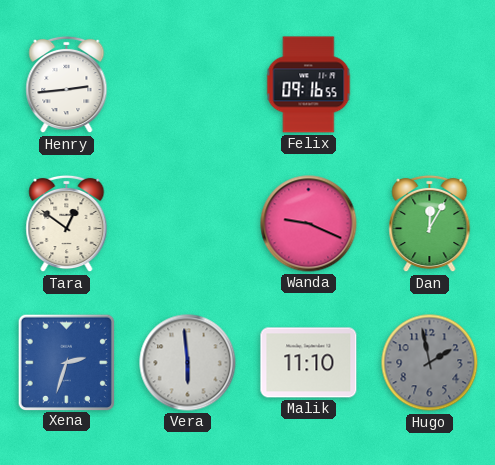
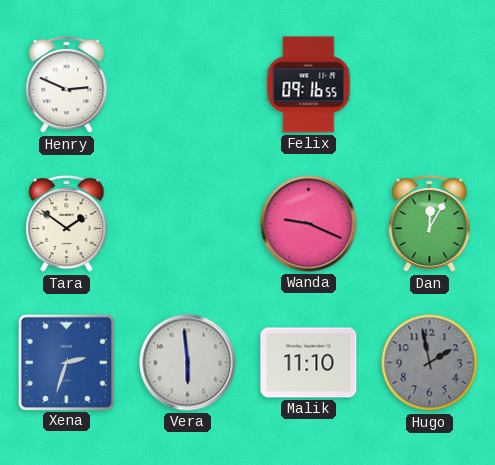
Henry: 2:44 -> 2:49
Tara: 12:51 -> 1:51
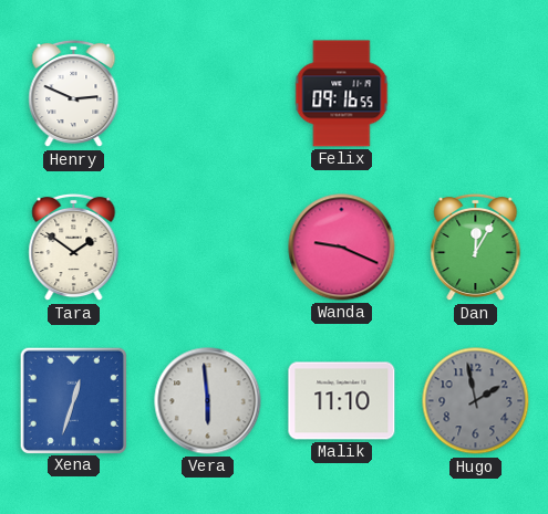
Xena: 2:33 -> 12:33
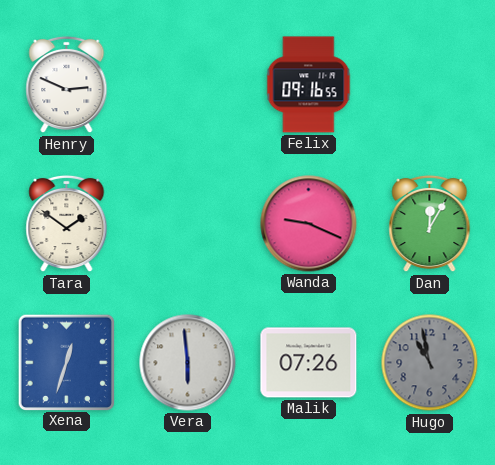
Malik: 11:10 -> 07:26
Hugo: 1:58 -> 10:58
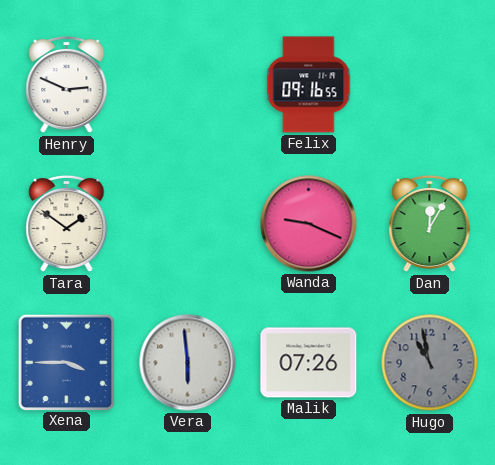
Xena: 12:33 -> 3:45
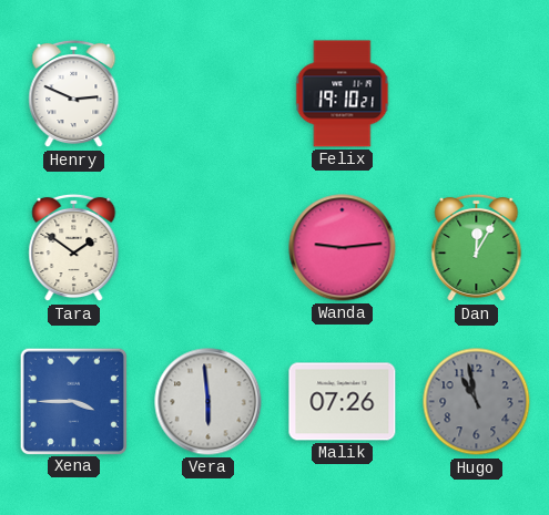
Felix: 09:16 -> 19:10
Wanda: 9:19 -> 9:14
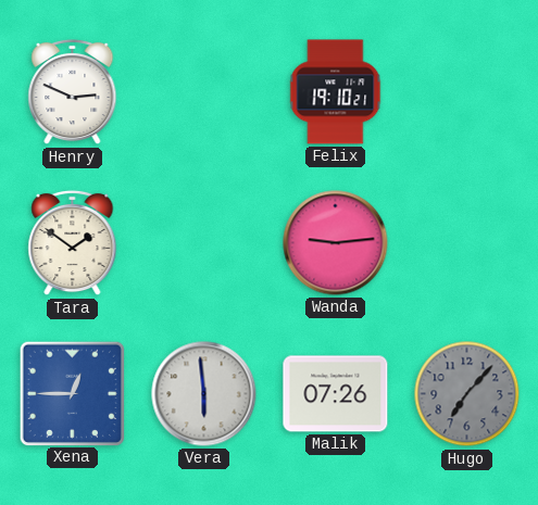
Dan: 12:05 -> none
Xena: 3:45 -> 12:45
Hugo: 10:58 -> 7:07
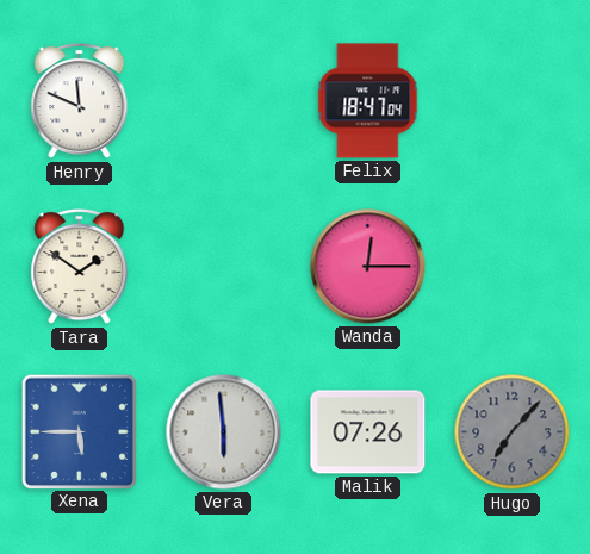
Henry: 2:49 -> 11:49
Felix: 19:10 -> 18:47
Wanda: 9:14 -> 12:15
Xena: 12:45 -> 5:45
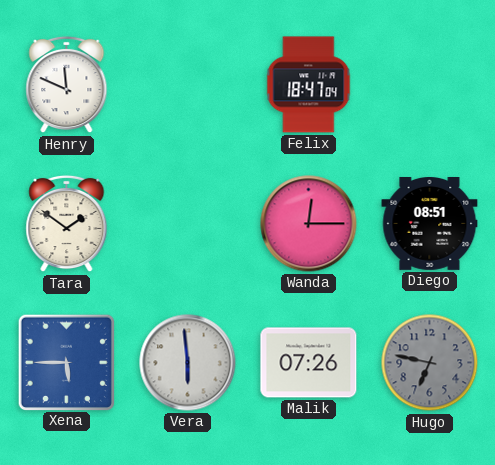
Diego: none -> 08:51
Hugo: 7:07 -> 6:47
